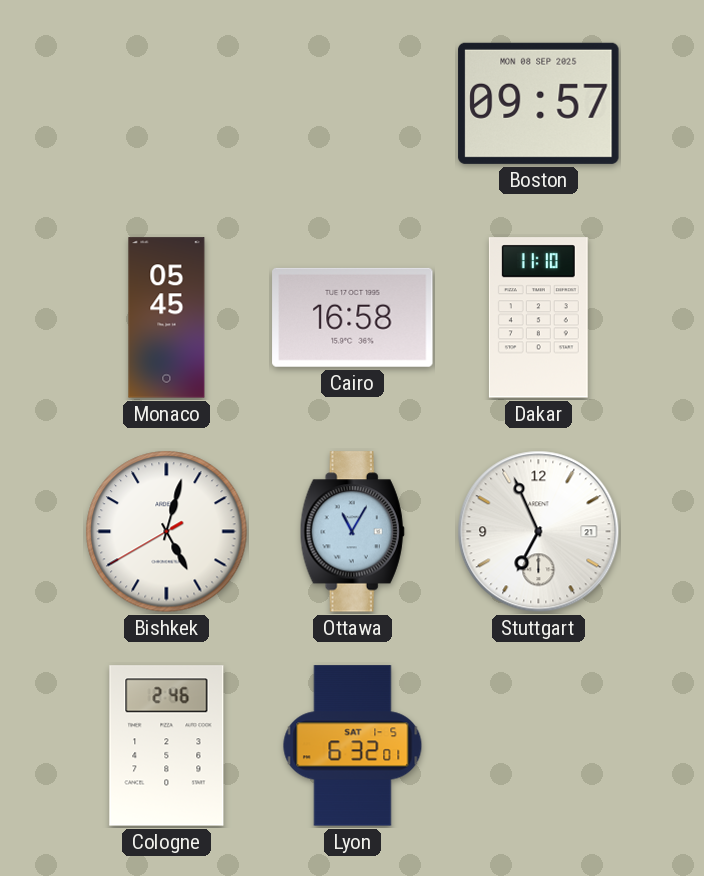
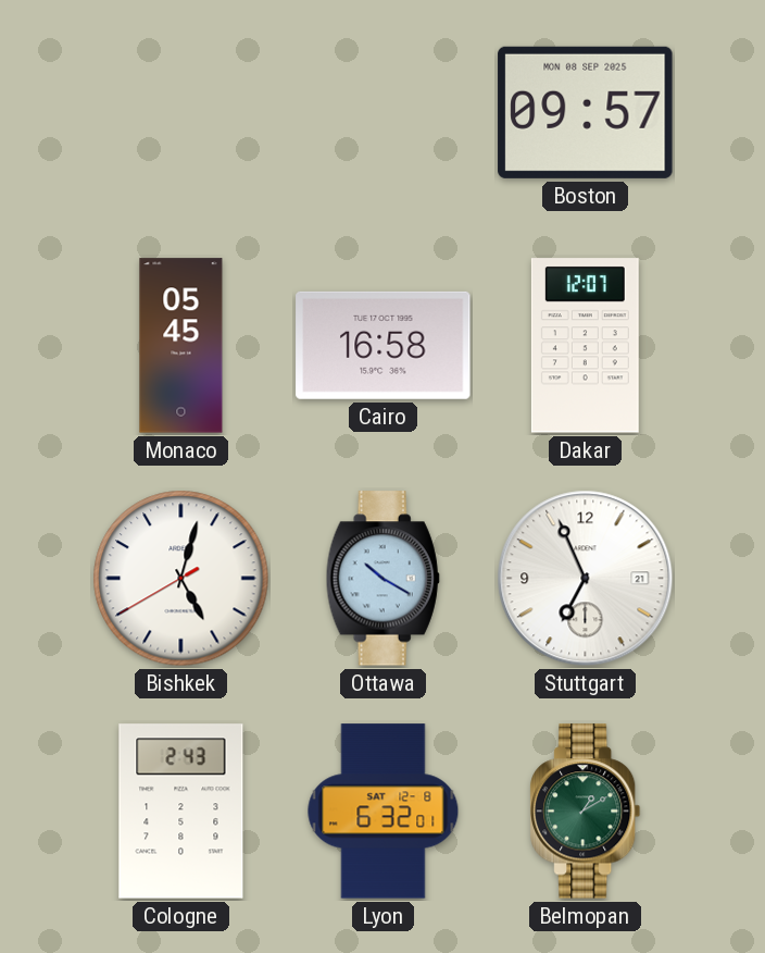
Dakar: 11:10 -> 12:07
Ottawa: 11:05 -> 10:20
Cologne: 2:46 -> 2:43
Lyon date: SAT 1-5 -> SAT 12-8
Belmopan: none -> 1:10
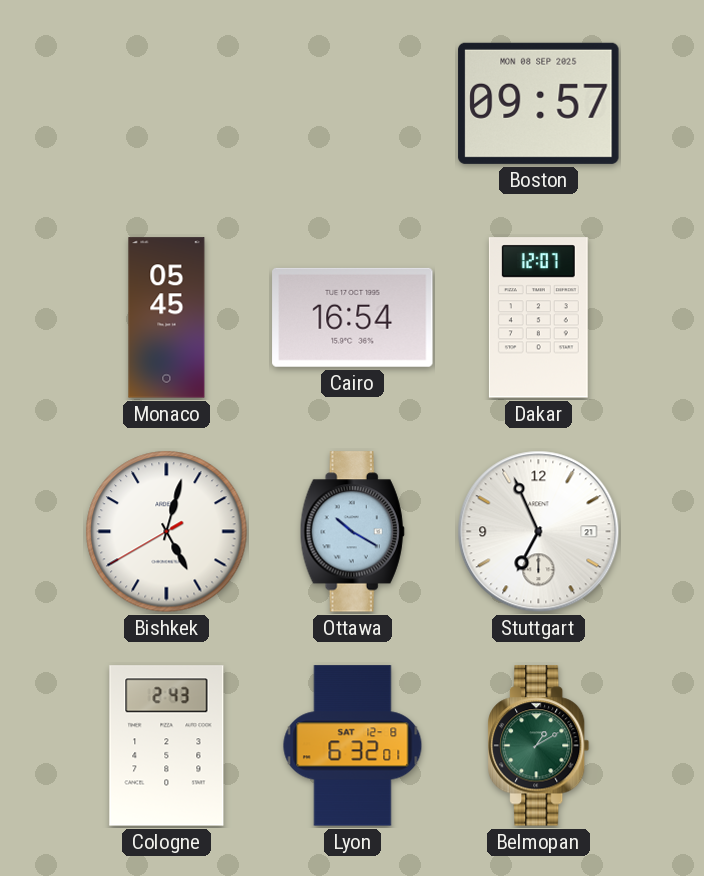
Cairo: 16:58 -> 16:54
